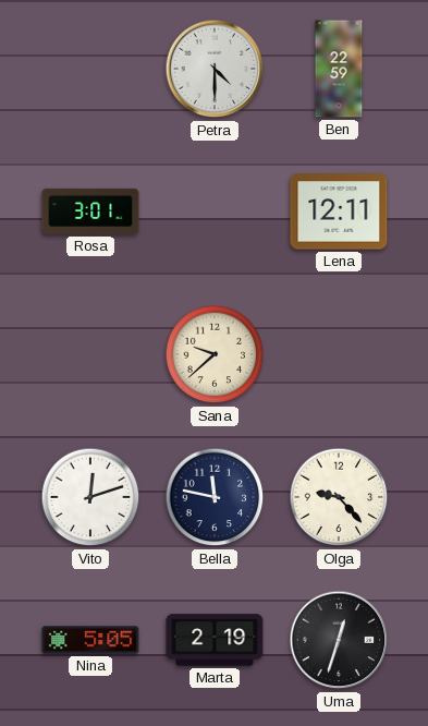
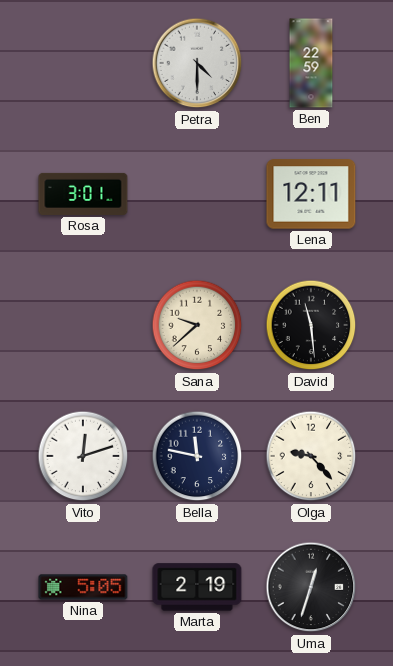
David: none -> 11:29
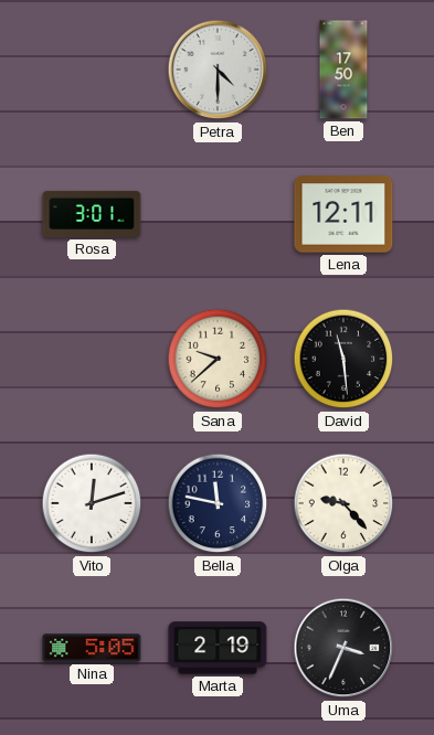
Ben: 22:59 -> 17:50
Uma: 12:33 -> 3:34
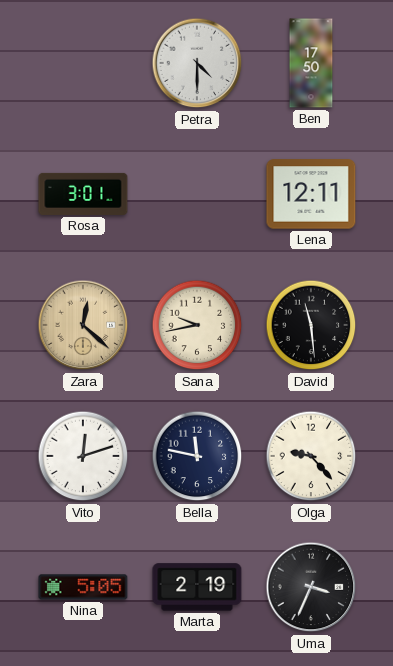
Zara: none -> 12:22
Sana: 9:38 -> 9:43
